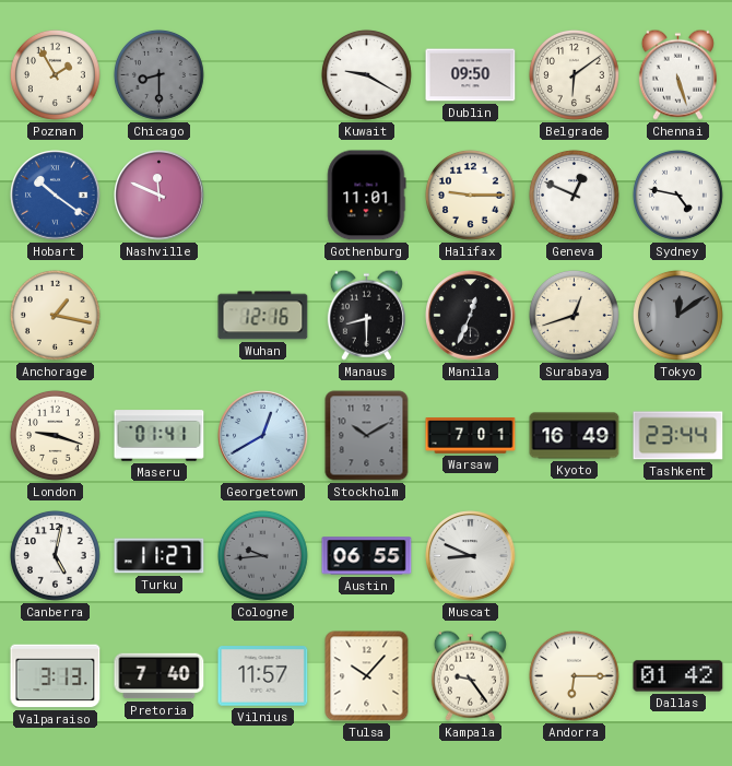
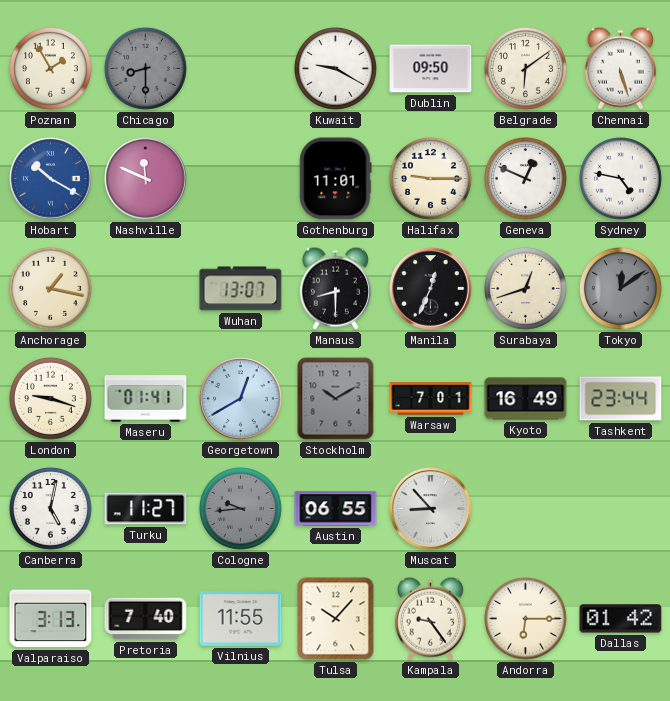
Hobart: 10:21 -> 10:20
Wuhan: 12:16 -> 13:07
Muscat: 8:49 -> 8:53
Vilnius: 11:57 -> 11:55
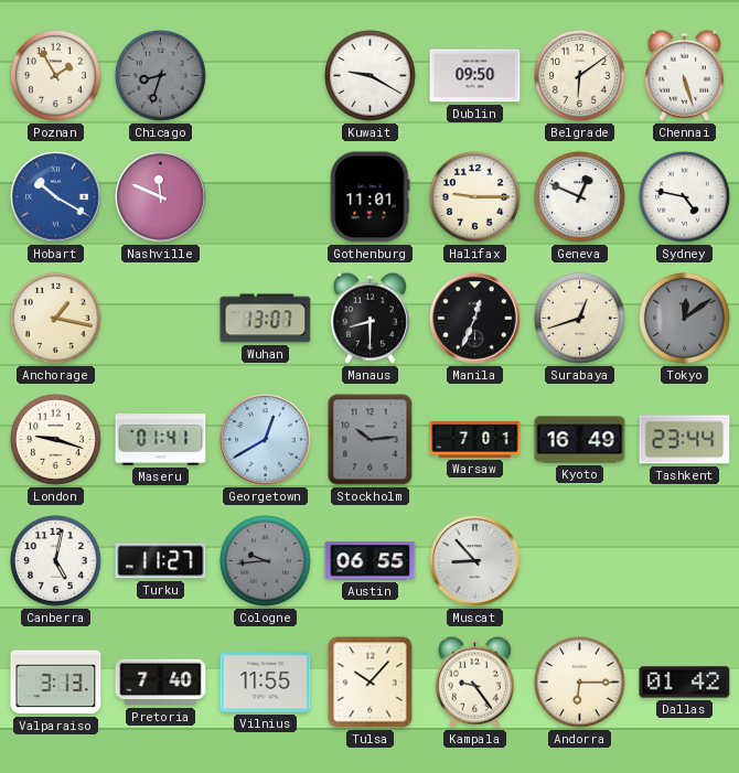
Chicago: 8:30 -> 8:33
Stockholm: 10:10 -> 10:14
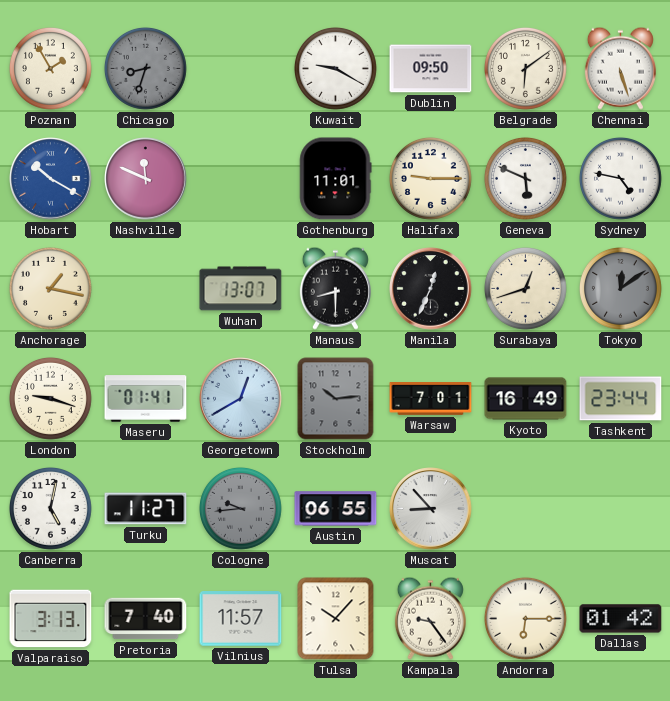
Geneva: 12:49 -> 5:49
Vilnius: 11:55 -> 11:57
